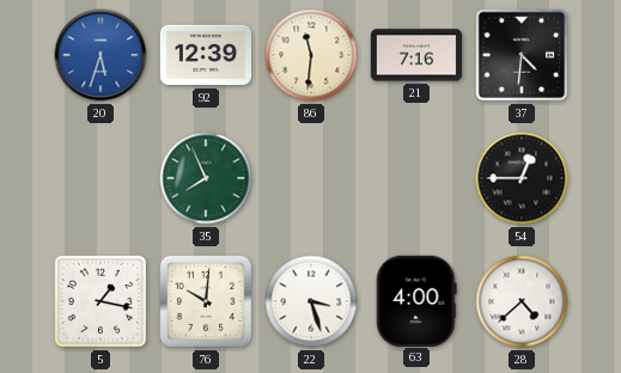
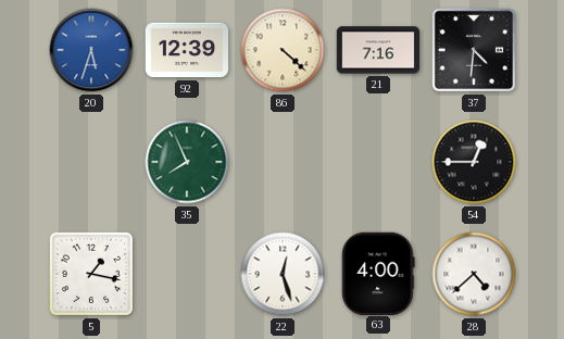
86: 11:31 -> 4:22
76: 10:01 -> none
22: 3:27 -> 12:27
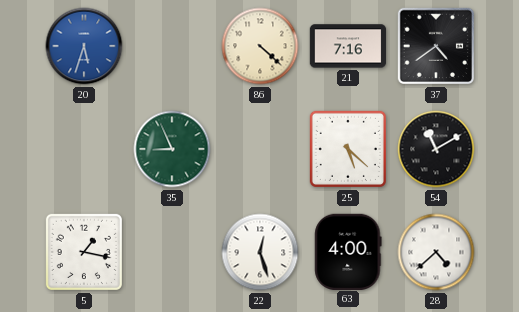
92: 12:39 -> none
37: 4:31 -> 4:39
35: 7:56 -> 8:56
25: none -> 5:22
54: 12:45 -> 11:10
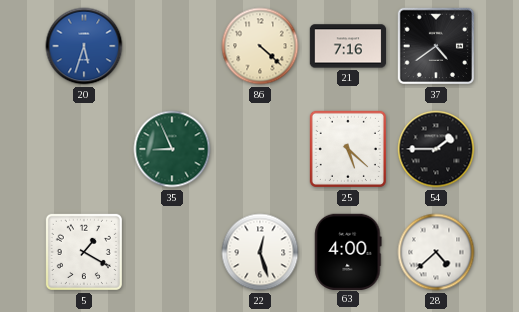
54: 11:10 -> 1:45
5: 1:17 -> 1:20
